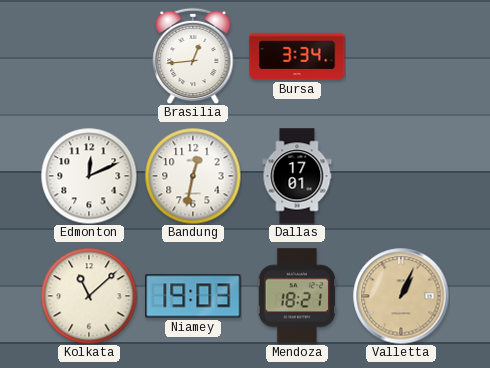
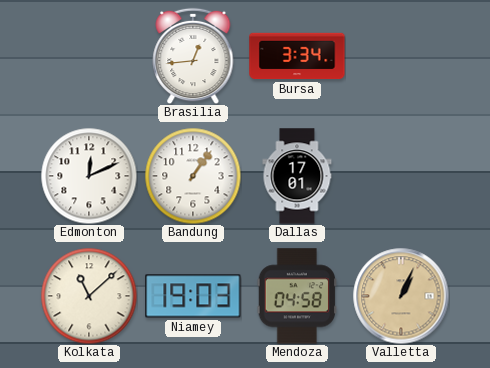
Bandung: 12:32 -> 1:06
Mendoza: 18:21 -> 04:58
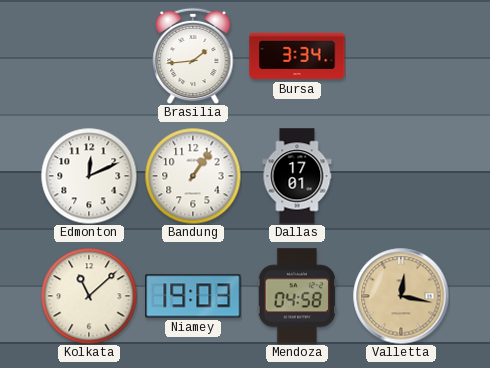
Brasilia: 12:44 -> 1:44
Valletta: 1:04 -> 12:17
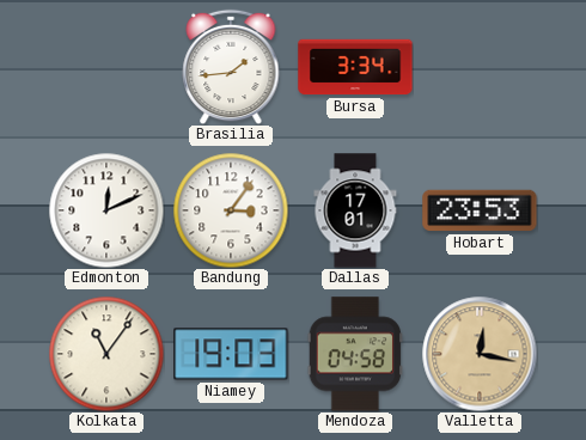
Bandung: 1:06 -> 3:06
Hobart: none -> 23:53
Kolkata: 11:08 -> 11:06
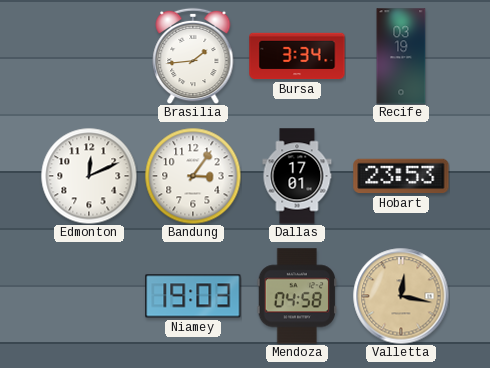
Recife: none -> 03:19
Kolkata: 11:06 -> none
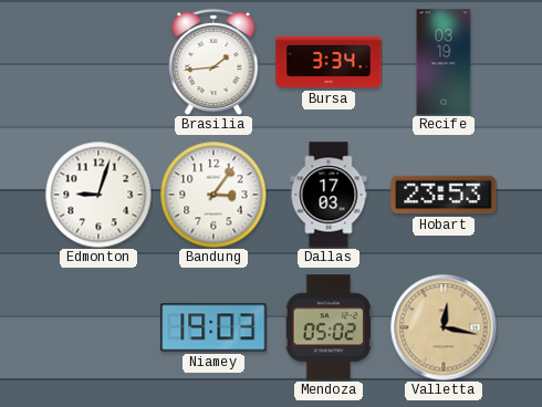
Edmonton: 12:11 -> 9:03
Dallas: 17:01 -> 17:03
Mendoza: 04:58 -> 05:02
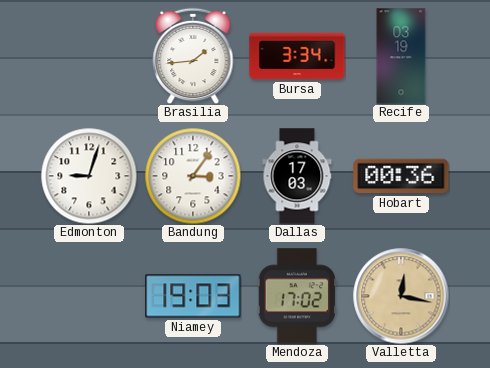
Hobart: 23:53 -> 00:36
Mendoza: 05:02 -> 17:02
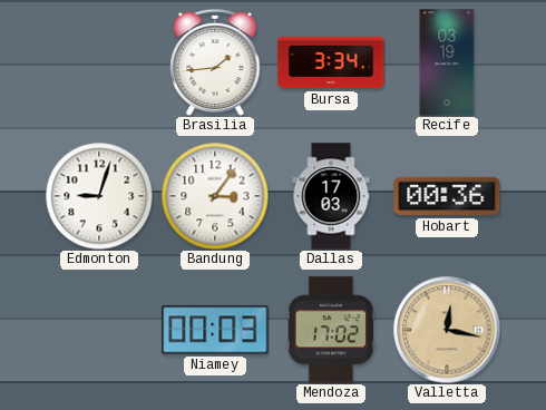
Niamey: 19:03 -> 00:03
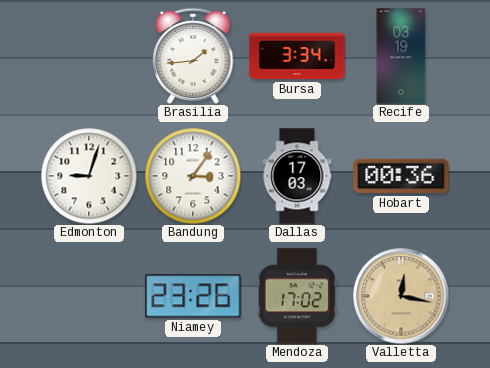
Niamey: 00:03 -> 23:26
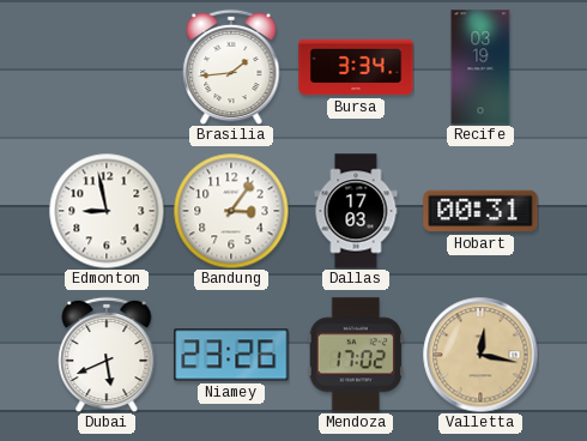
Edmonton: 9:03 -> 8:58
Hobart: 00:36 -> 00:31
Dubai: none -> 5:41
